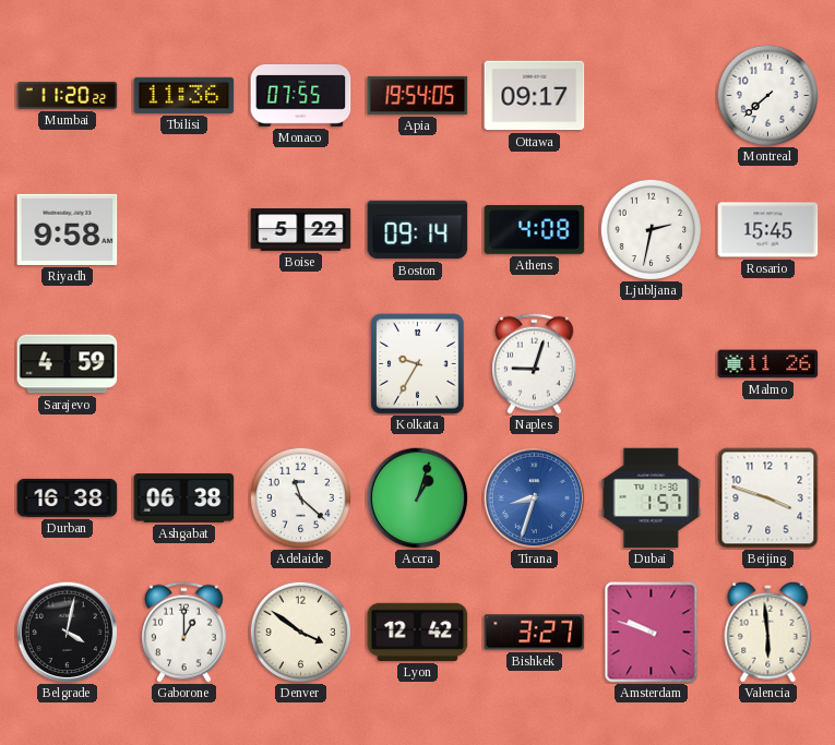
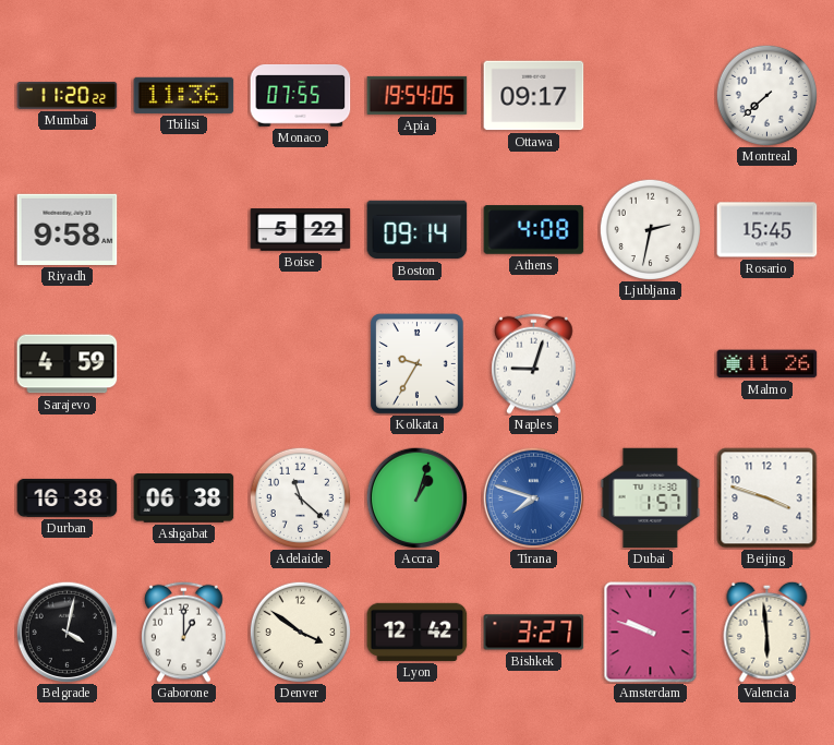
Tirana: 8:33 -> 7:48
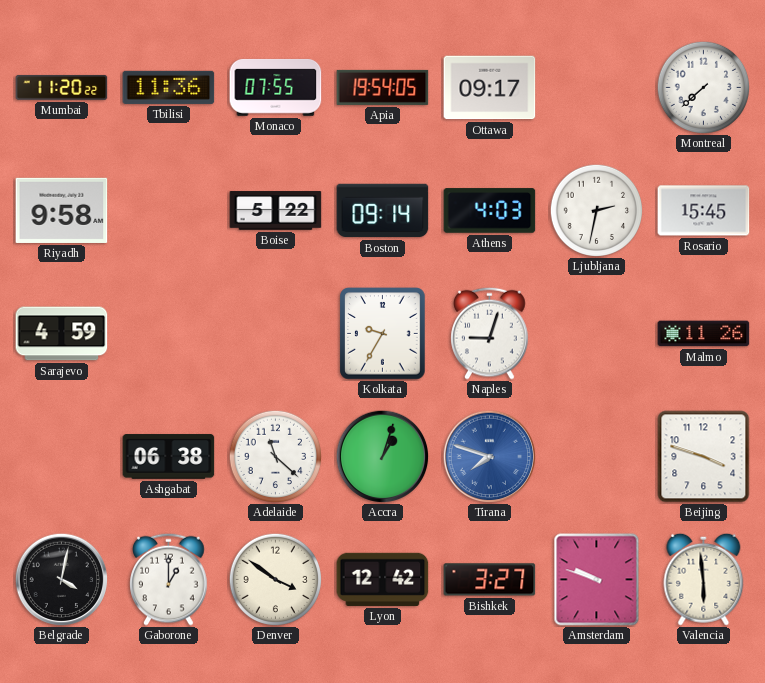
Athens: 4:08 -> 4:03
Durban: 16:38 -> none
Dubai: 1:57 -> none
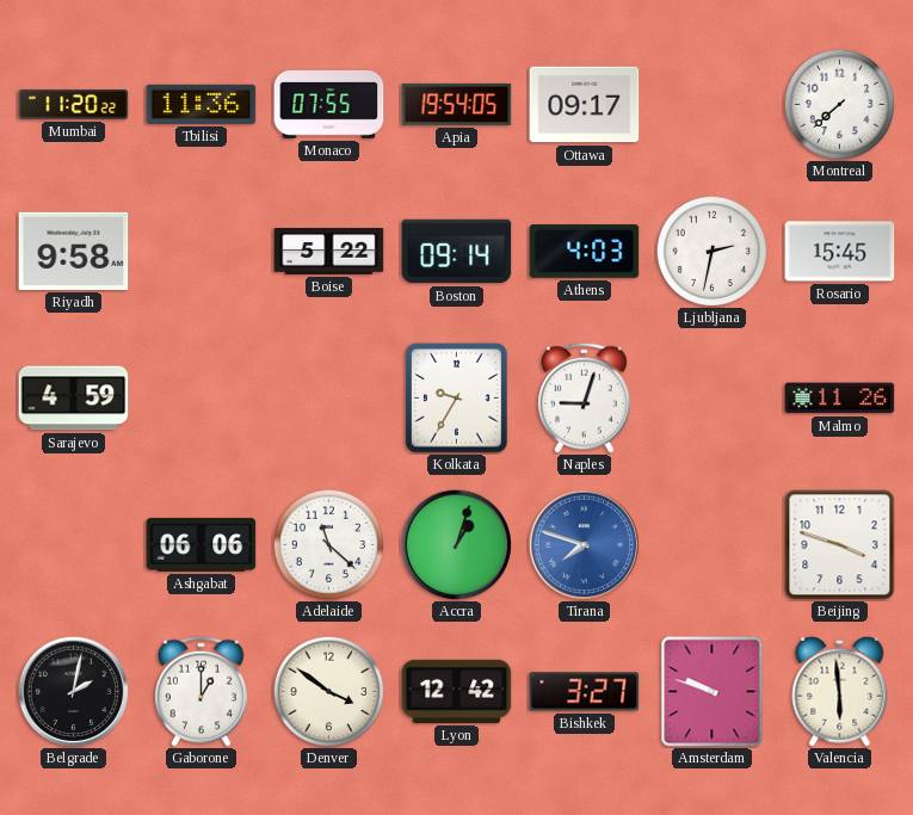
Ashgabat: 06:38 -> 06:06
Belgrade: 4:02 -> 2:02
